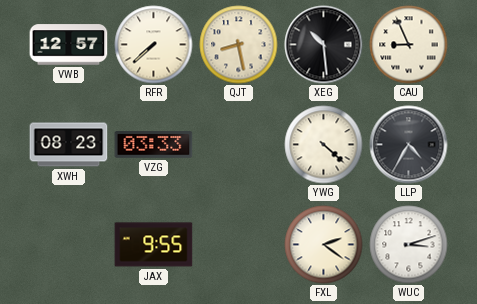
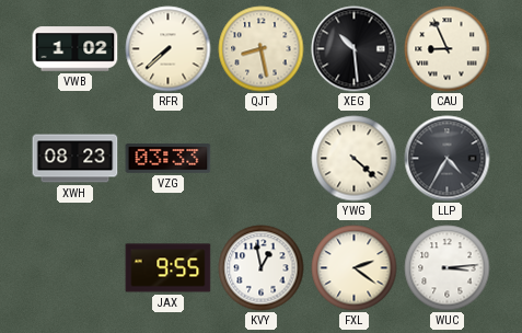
VWB: 12:57 -> 1:02
KVY: none -> 12:58
WUC: 3:12 -> 3:14
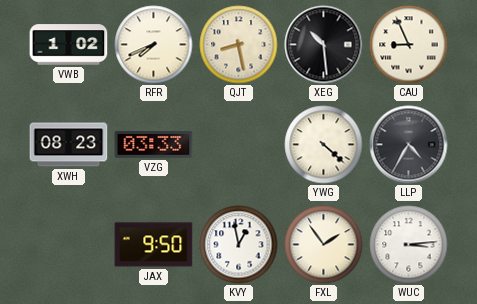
RFR: 7:38 -> 7:41
JAX: 9:55 -> 9:50
FXL: 2:21 -> 1:54
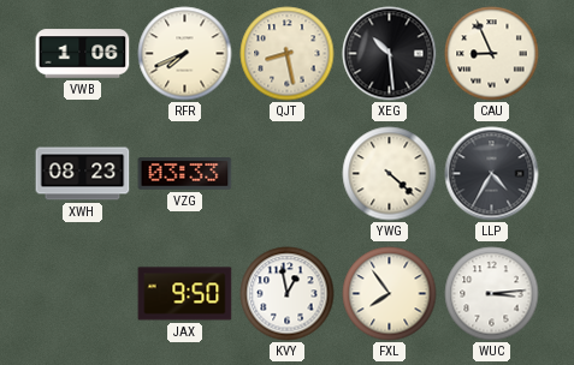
VWB: 1:02 -> 1:06
FXL: 1:54 -> 7:54
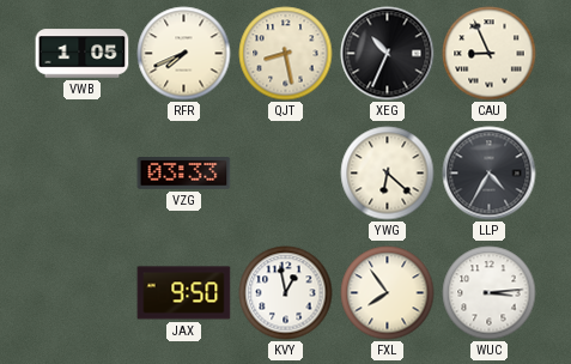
VWB: 1:06 -> 1:05
XEG: 10:29 -> 10:34
XWH: 08:23 -> none
YWG: 4:22 -> 6:22
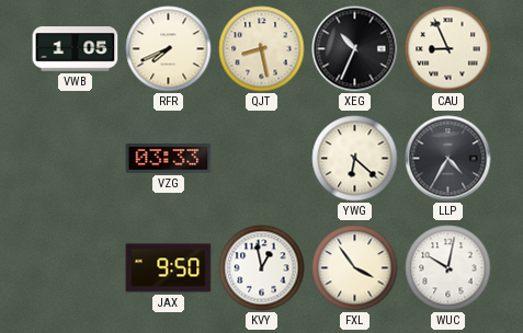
FXL: 7:54 -> 3:54
WUC: 3:14 -> 10:02
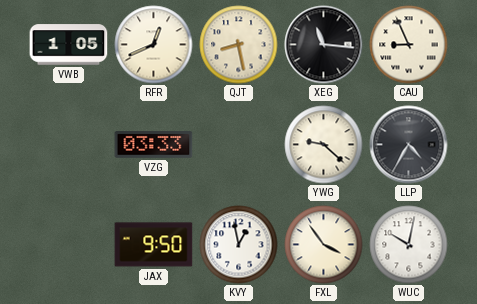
RFR: 7:41 -> 12:41
XEG: 10:34 -> 11:16
YWG: 6:22 -> 9:22
